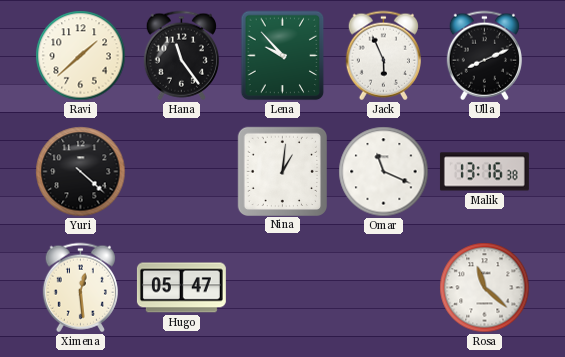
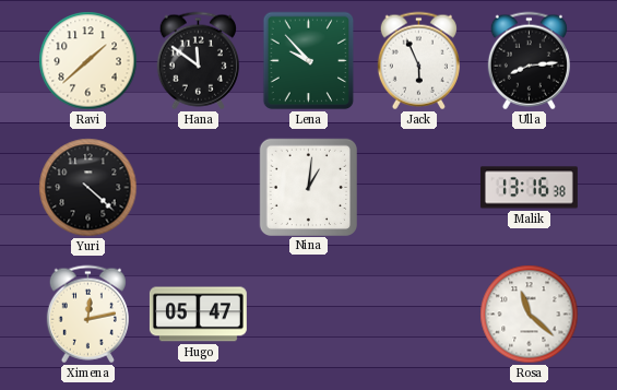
Hana: 11:24 -> 11:51
Ulla: 8:11 -> 8:14
Omar: 11:19 -> none
Ximena: 12:29 -> 12:13
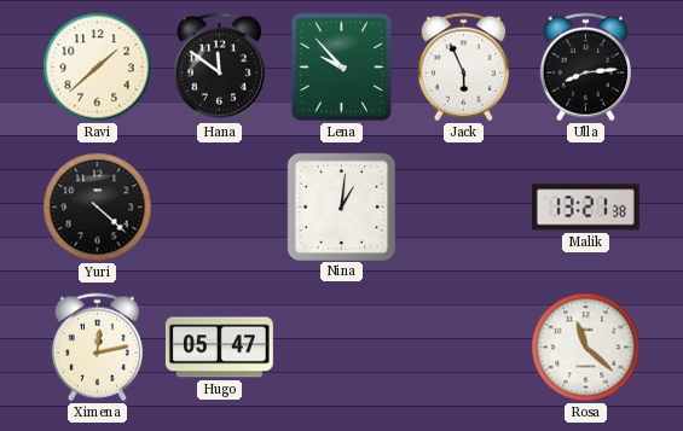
Malik: 13:16 -> 13:21
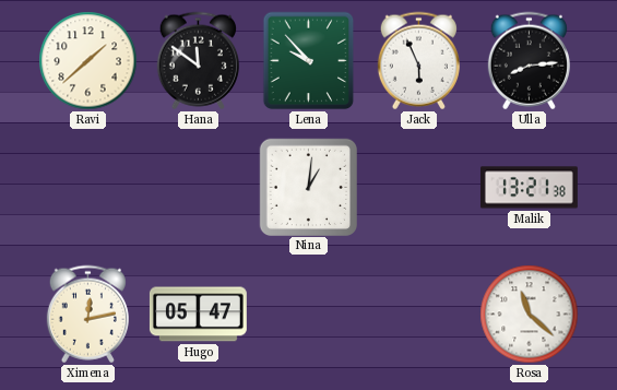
Yuri: 4:22 -> none
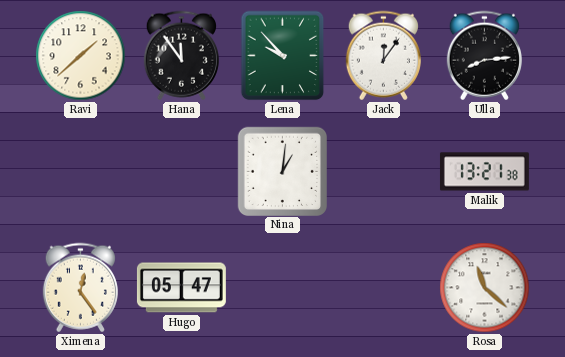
Hana: 11:51 -> 11:54
Jack: 5:56 -> 12:06
Ximena: 12:13 -> 12:24
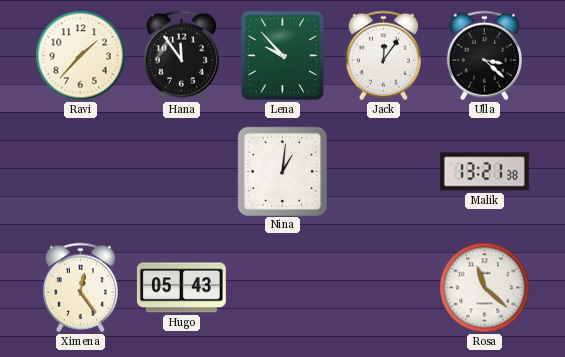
Ravi: 1:38 -> 1:37
Ulla: 8:14 -> 3:22
Hugo: 05:47 -> 05:43
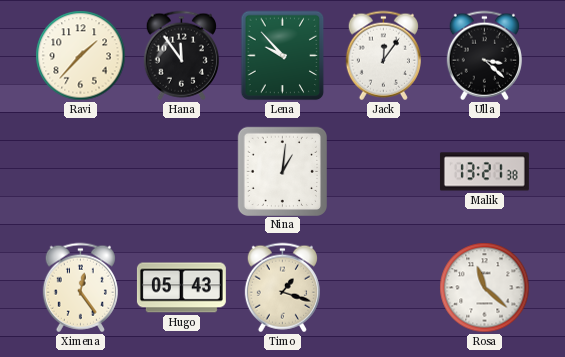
Timo: none -> 1:18
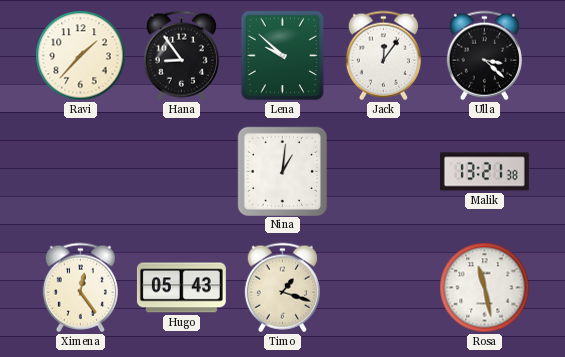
Hana: 11:54 -> 8:54
Lena: 9:53 -> 9:52
Rosa: 11:22 -> 11:28
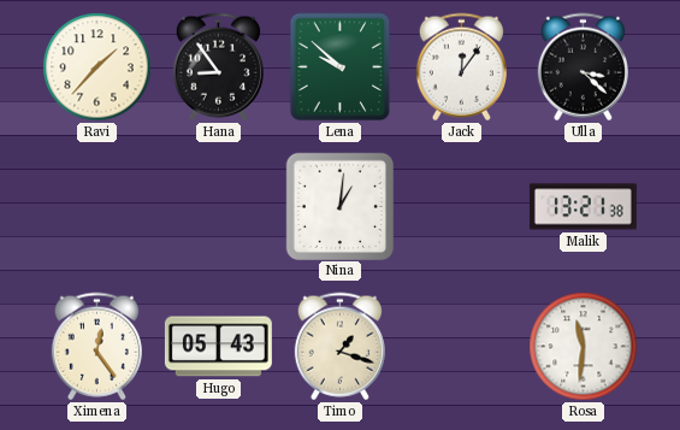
Rosa: 11:28 -> 11:31
